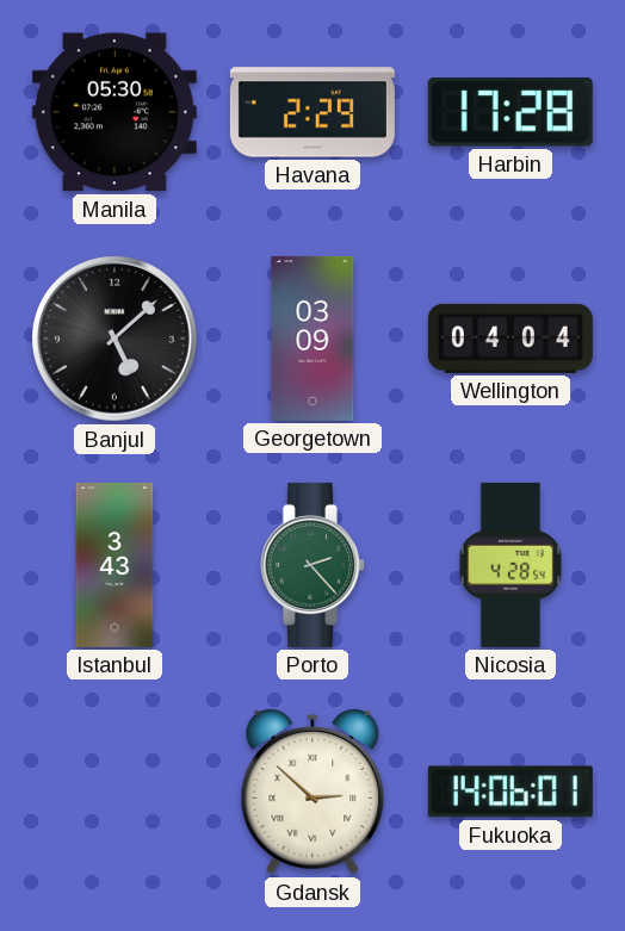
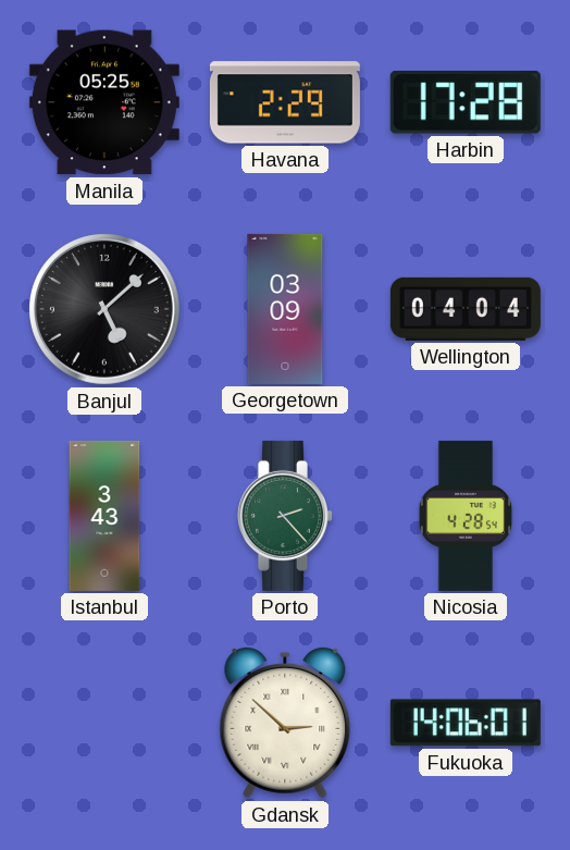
Manila: 05:30 -> 05:25
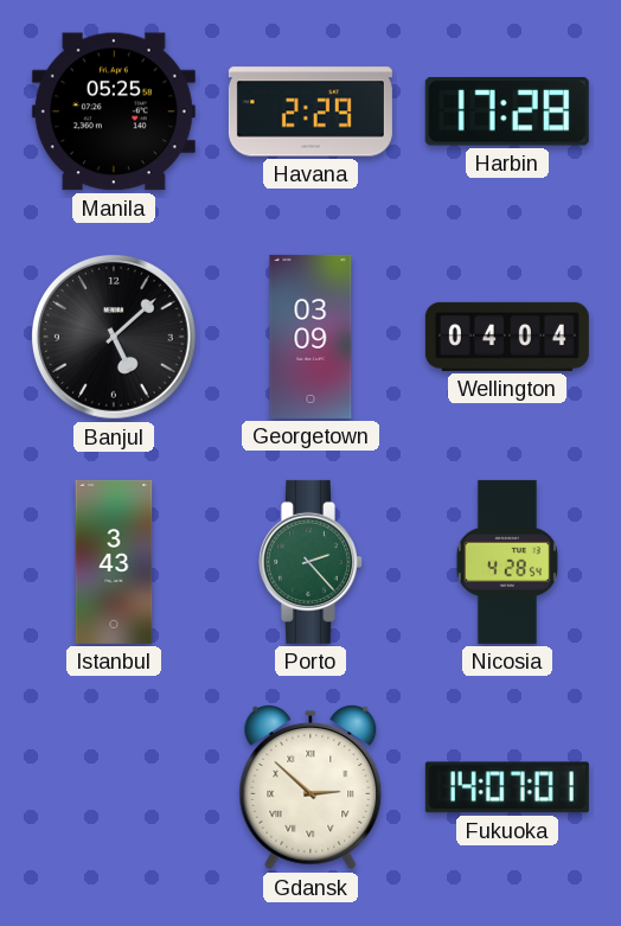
Fukuoka: 14:06 -> 14:07
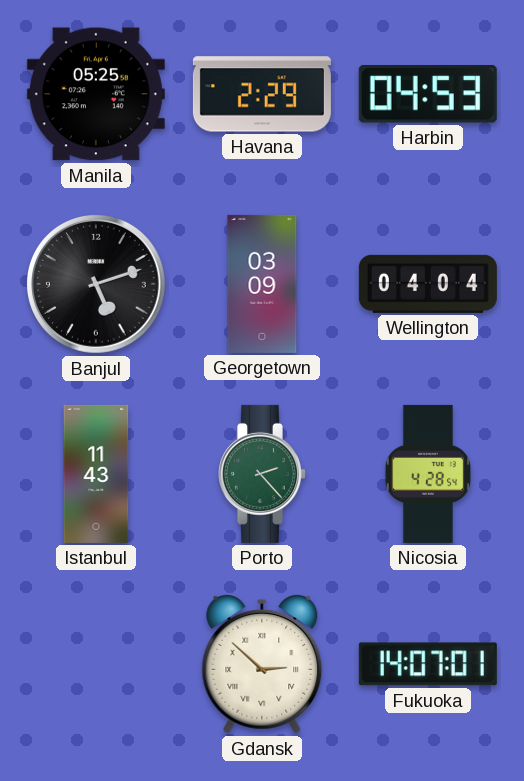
Harbin: 17:28 -> 04:53
Banjul: 5:08 -> 5:12
Istanbul: 3:43 -> 11:43
